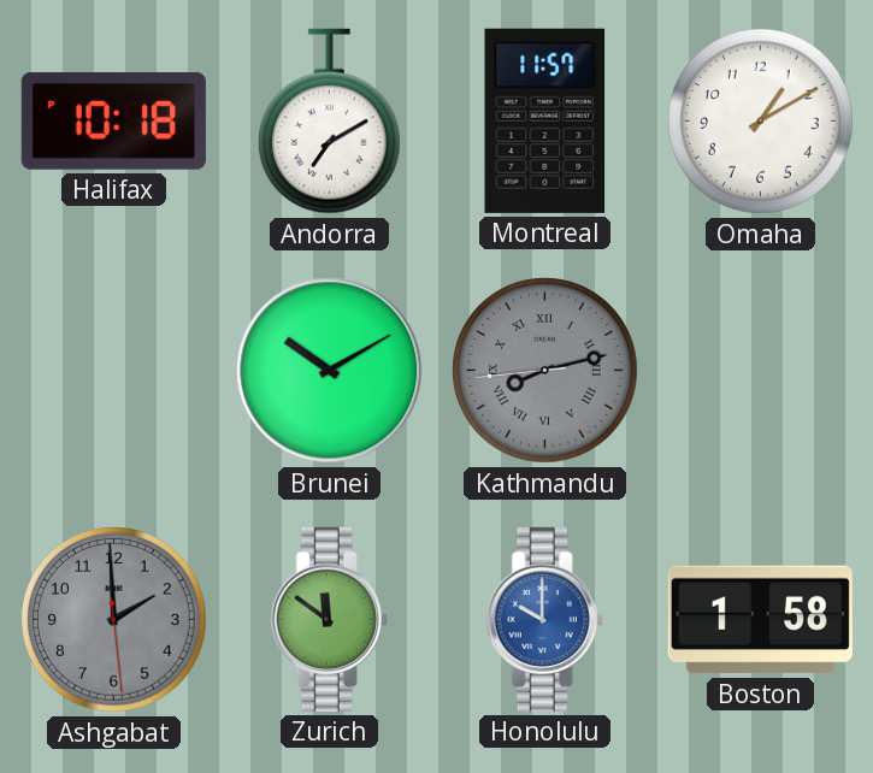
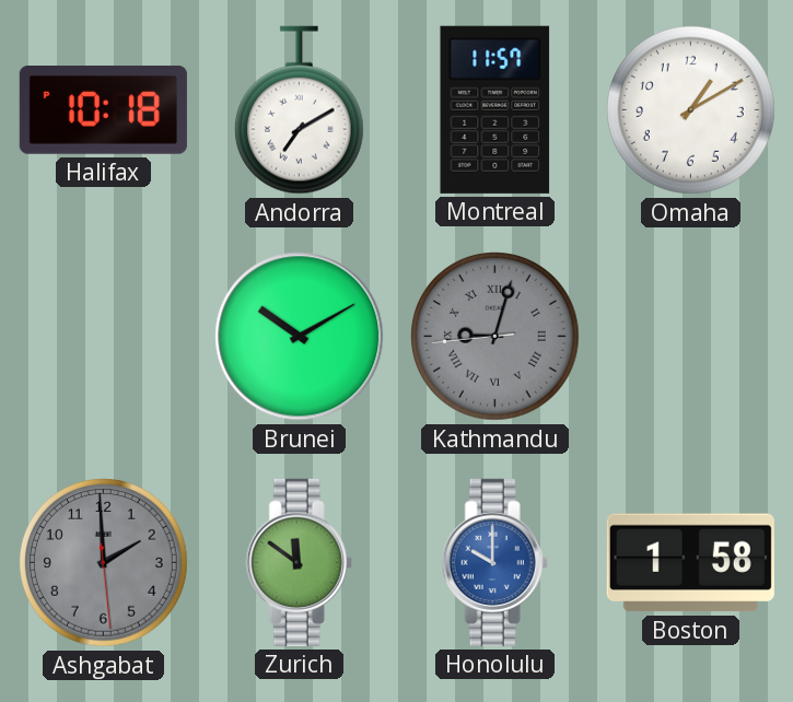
Kathmandu: 8:12 -> 9:02
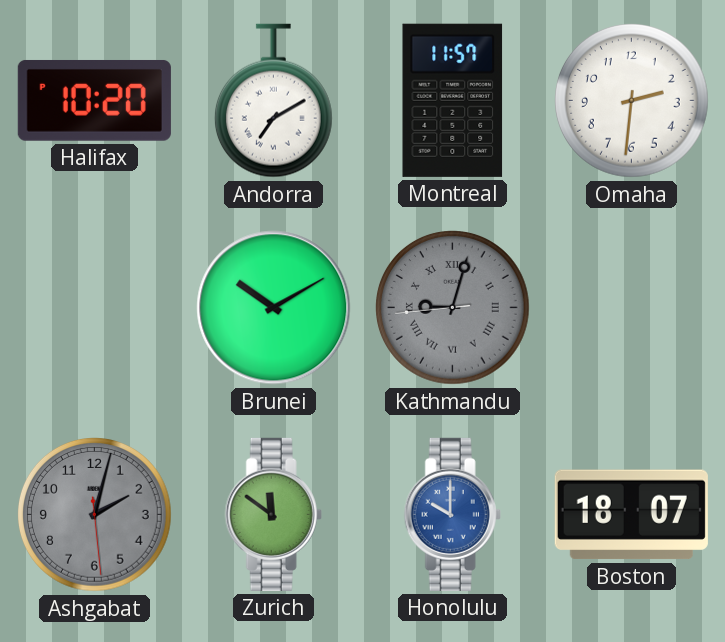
Halifax: 10:18 -> 10:20
Omaha: 1:10 -> 2:31
Ashgabat: 1:59 -> 2:02
Boston: 1:58 -> 18:07
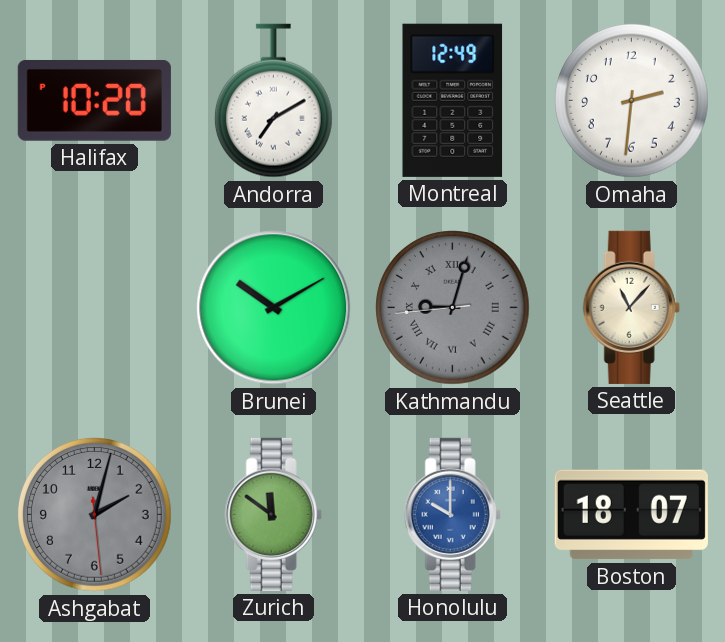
Montreal: 11:57 -> 12:49
Seattle: none -> 11:07
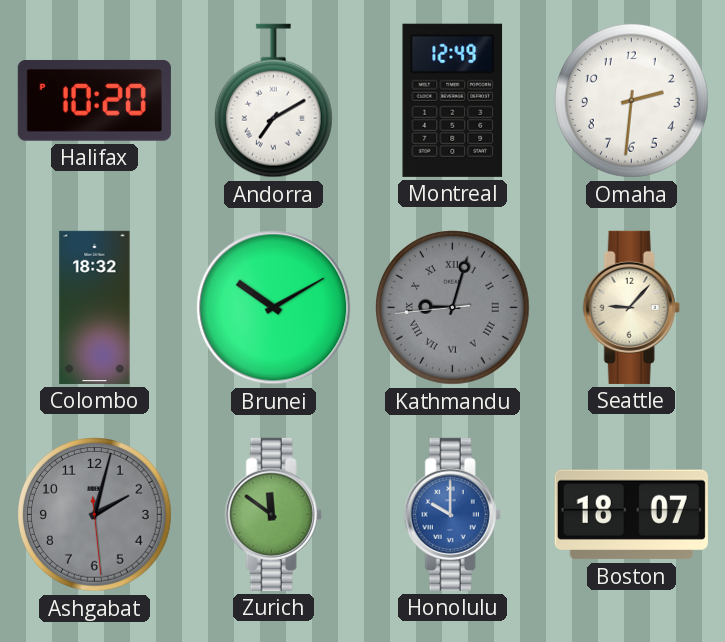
Colombo: none -> 18:32
Seattle: 11:07 -> 9:07
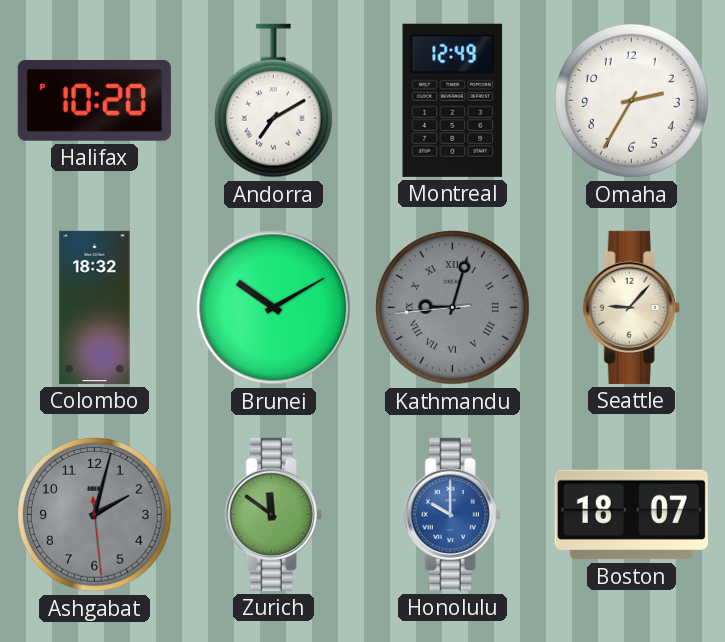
Omaha: 2:31 -> 2:35
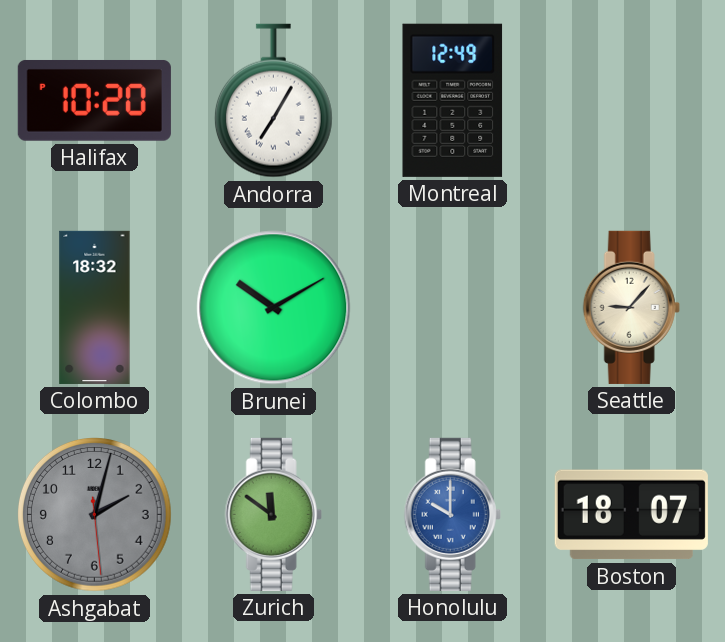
Andorra: 7:10 -> 7:05
Omaha: 2:35 -> none
Kathmandu: 9:02 -> none
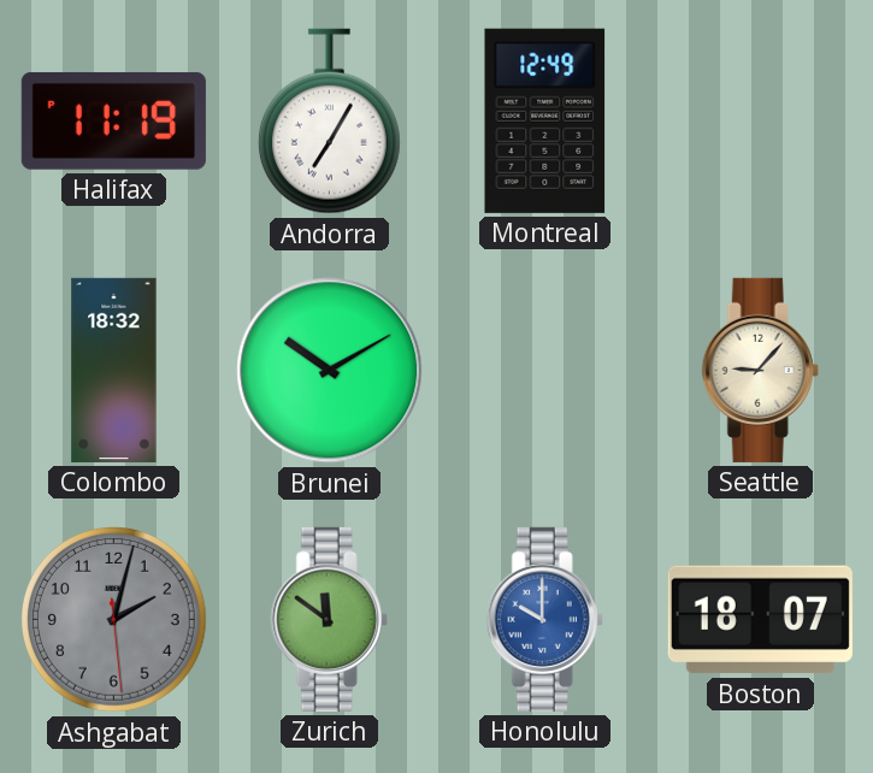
Halifax: 10:20 -> 11:19
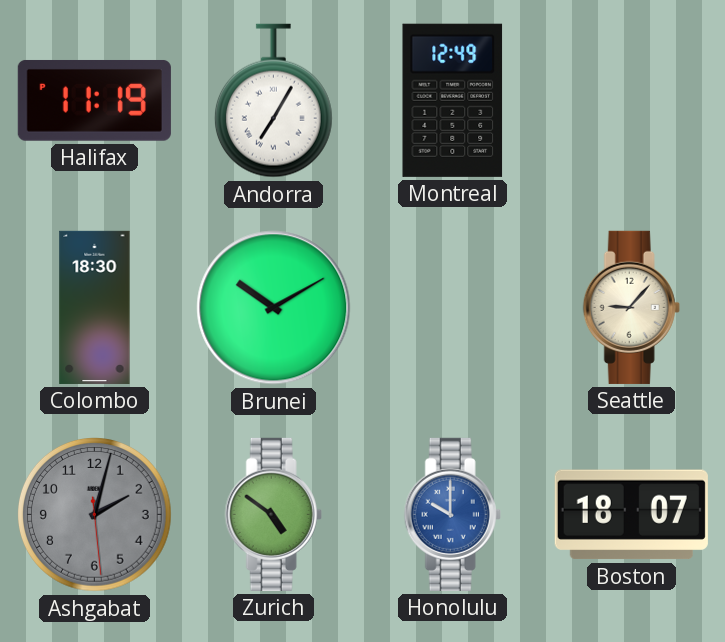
Colombo: 18:32 -> 18:30
Zurich: 11:51 -> 4:51
